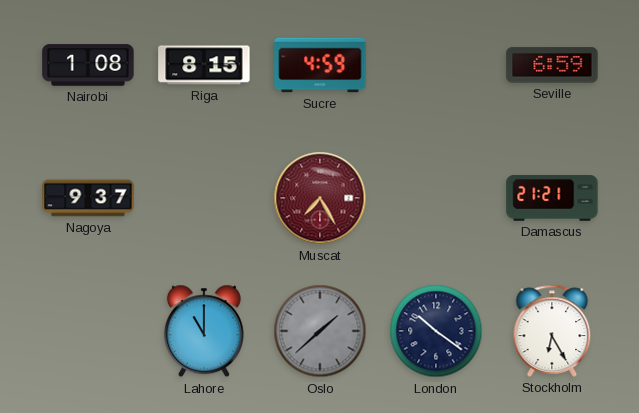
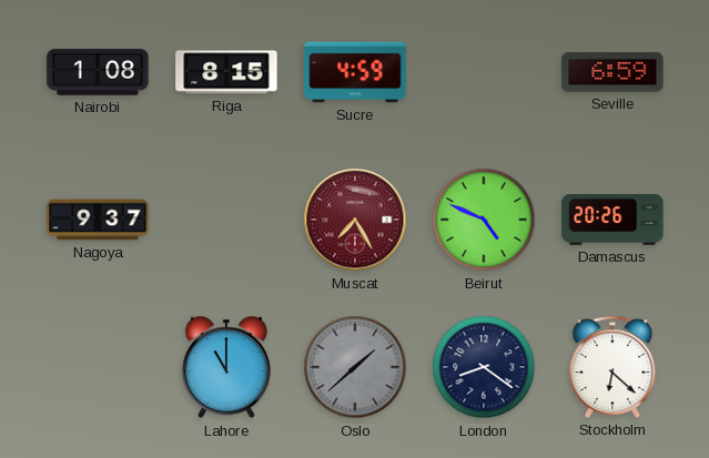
Beirut: none -> 4:49
Damascus: 21:21 -> 20:26
London: 10:21 -> 8:21
Stockholm: 6:25 -> 6:22
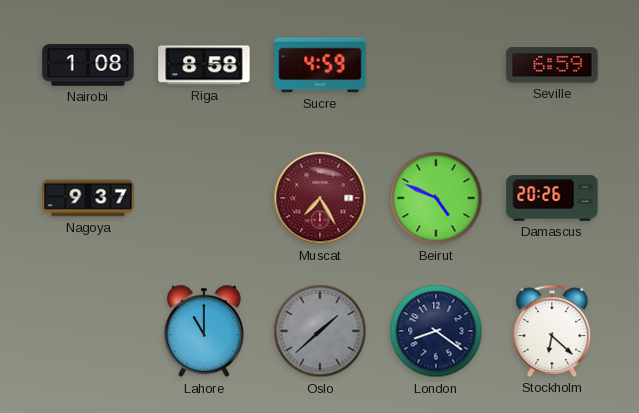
Riga: 8:15 -> 8:58
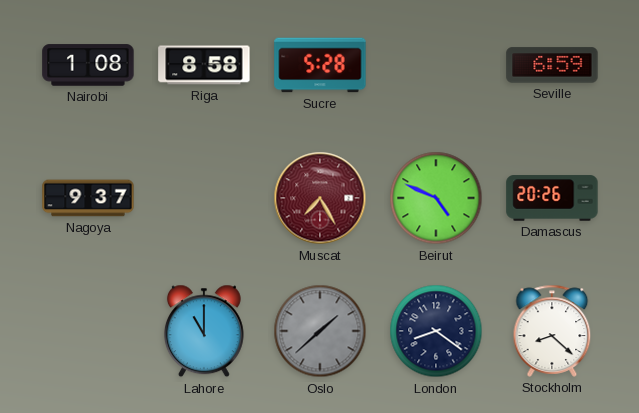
Sucre: 4:59 -> 5:28
Stockholm: 6:22 -> 8:22
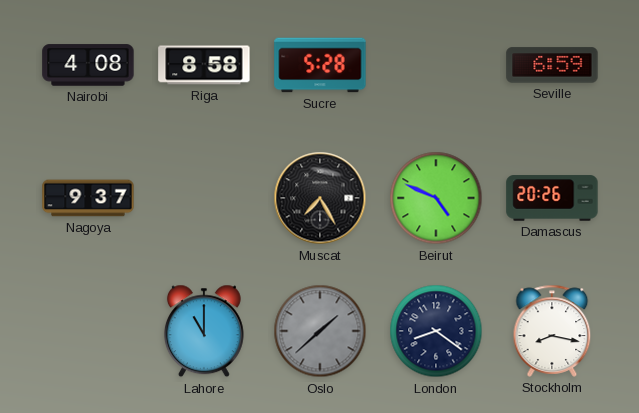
Nairobi: 1:08 -> 4:08
Muscat dial: burgundy -> black
Stockholm: 8:22 -> 8:17
